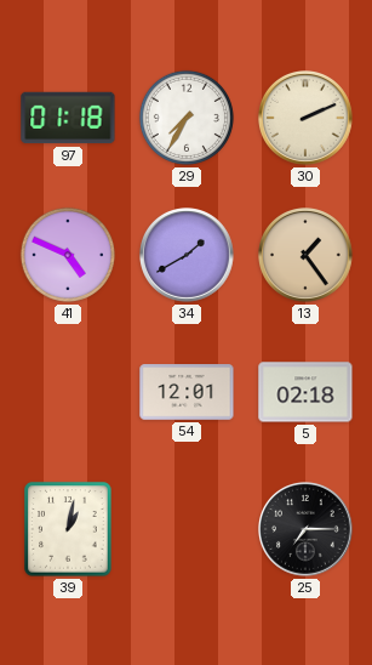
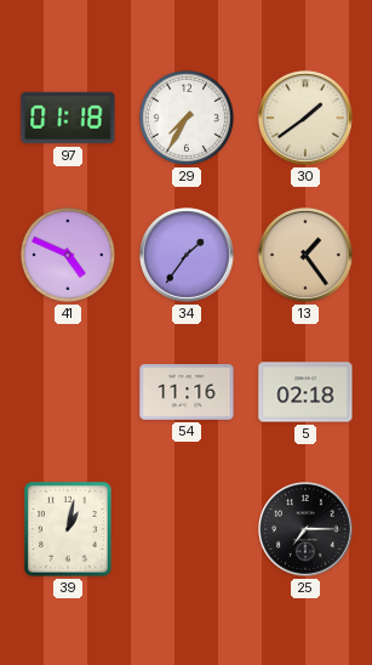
30: 2:11 -> 1:39
34: 1:40 -> 1:36
54: 12:01 -> 11:16
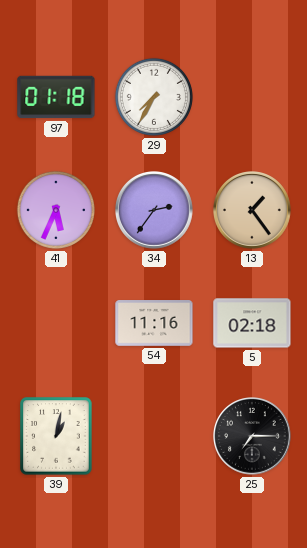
30: 1:39 -> none
41: 4:49 -> 5:34
34: 1:36 -> 2:36
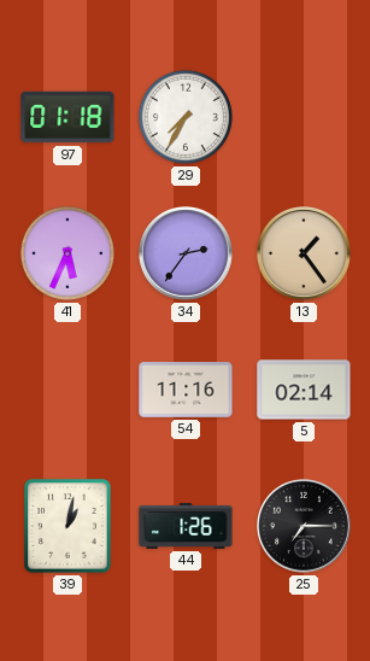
5: 02:18 -> 02:14
44: none -> 1:26
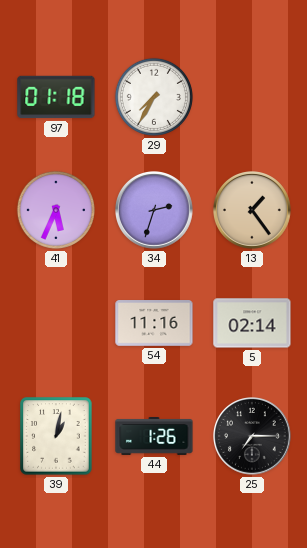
34: 2:36 -> 2:33
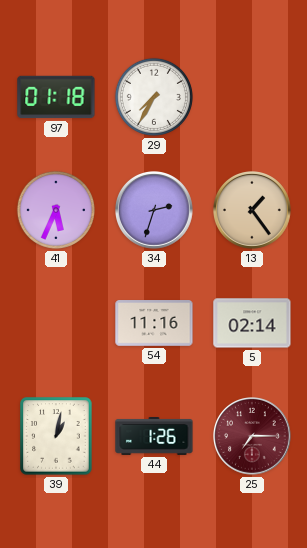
25 dial: black -> burgundy
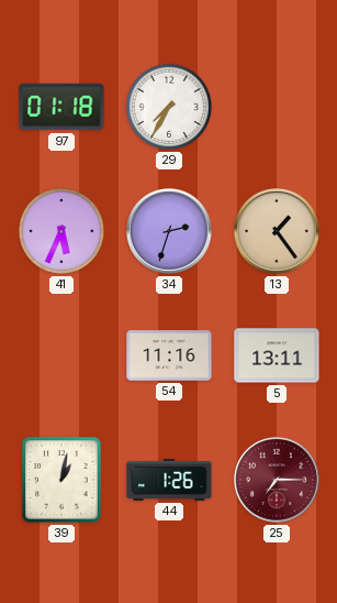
5: 02:14 -> 13:11
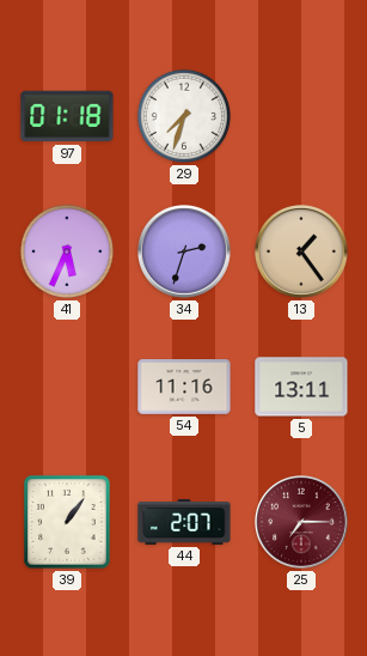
29: 7:35 -> 7:33
39: 1:02 -> 1:06
44: 1:26 -> 2:07
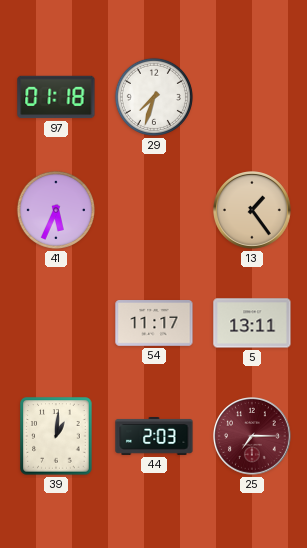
34: 2:33 -> none
54: 11:16 -> 11:17
39: 1:06 -> 1:01
44: 2:07 -> 2:03
